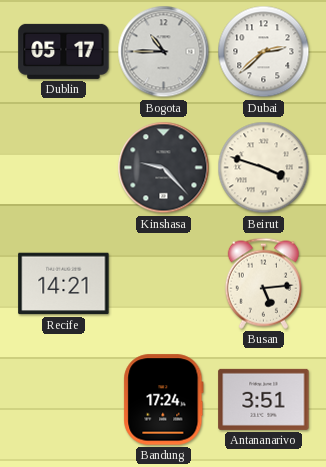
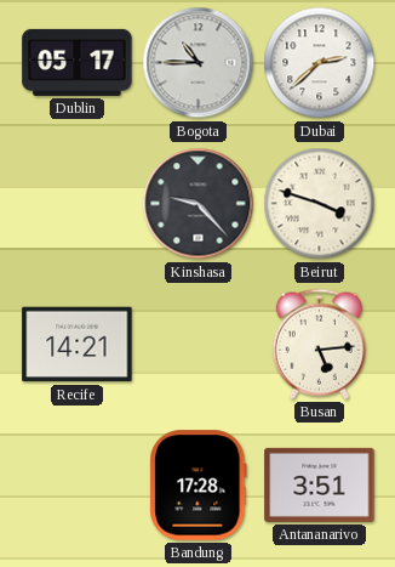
Bandung: 17:24 -> 17:28
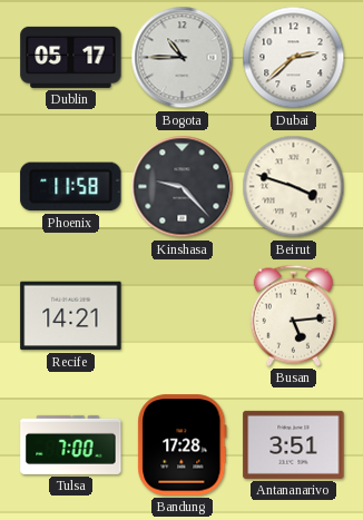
Phoenix: none -> 11:58
Tulsa: none -> 7:00
